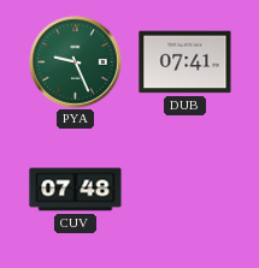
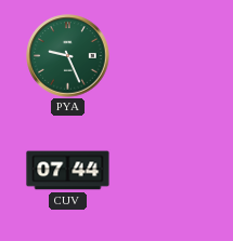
DUB: 07:41 -> none
CUV: 07:48 -> 07:44
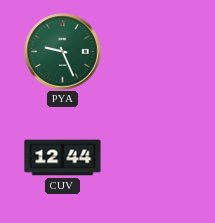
CUV: 07:44 -> 12:44
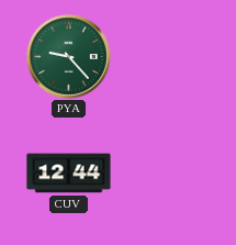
PYA: 9:26 -> 9:23
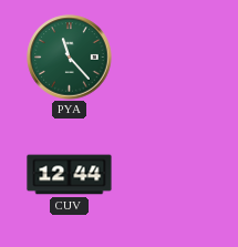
PYA: 9:23 -> 11:23
